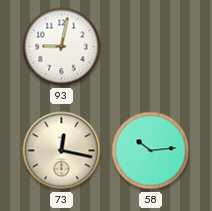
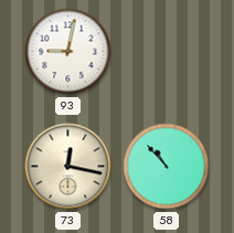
58: 10:14 -> 10:53
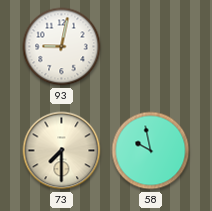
73: 12:17 -> 7:30
58: 10:53 -> 9:58
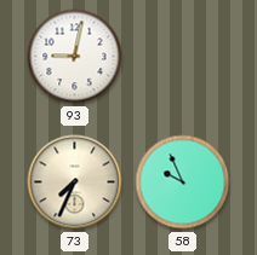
73: 7:30 -> 7:34
58: 9:58 -> 9:56
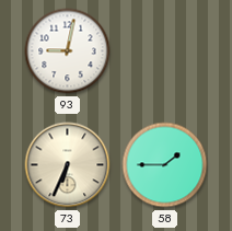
73: 7:34 -> 6:34
58: 9:56 -> 1:45
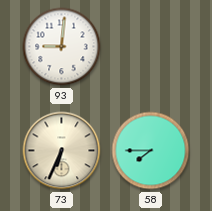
93: 9:02 -> 9:01
58: 1:45 -> 7:45
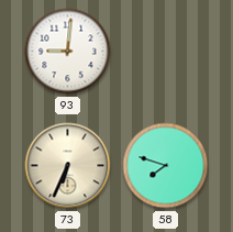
58: 7:45 -> 7:48
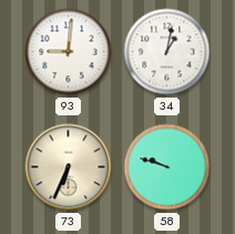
34: none -> 1:02
58: 7:48 -> 9:48
